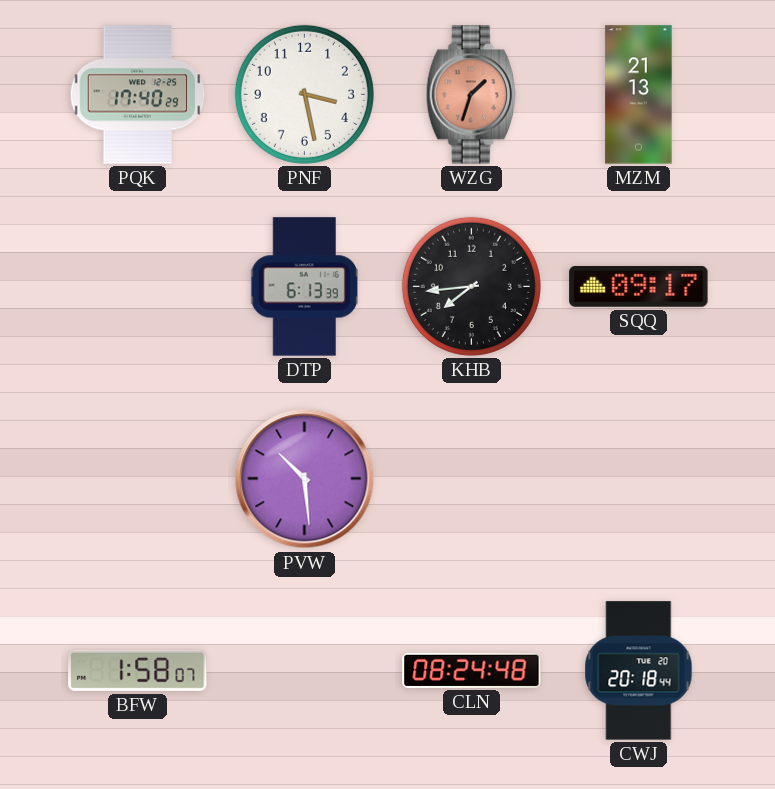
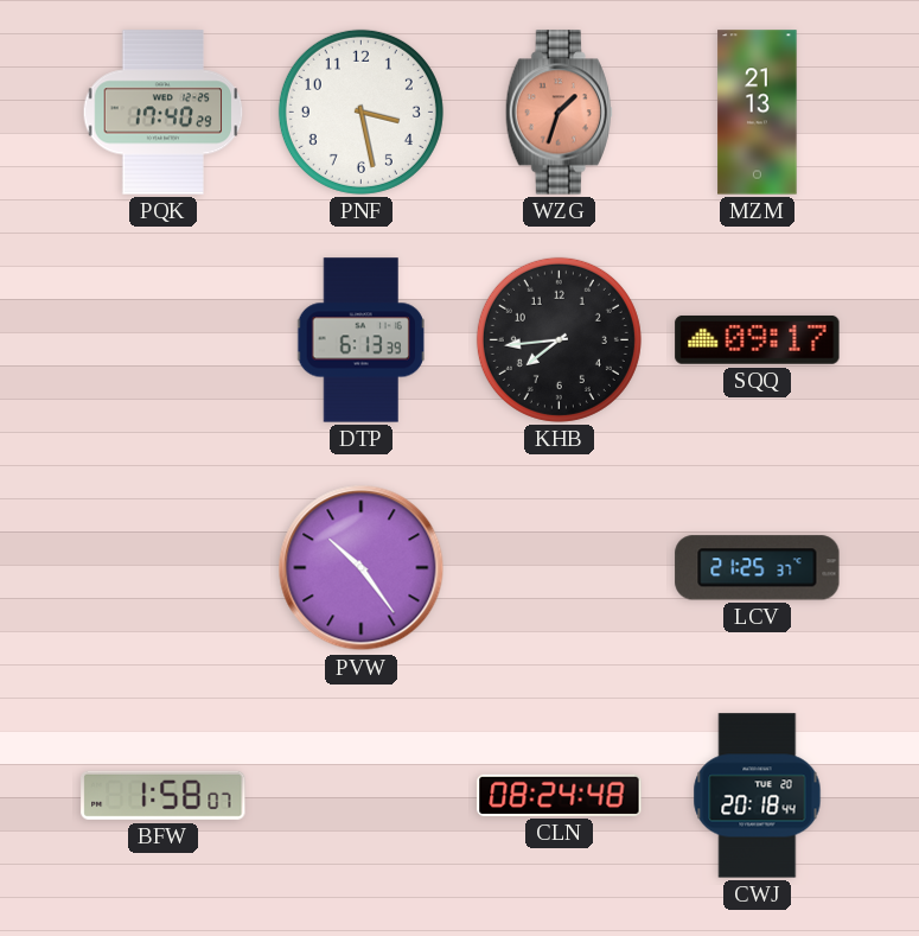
PVW: 10:29 -> 10:24
LCV: none -> 21:25
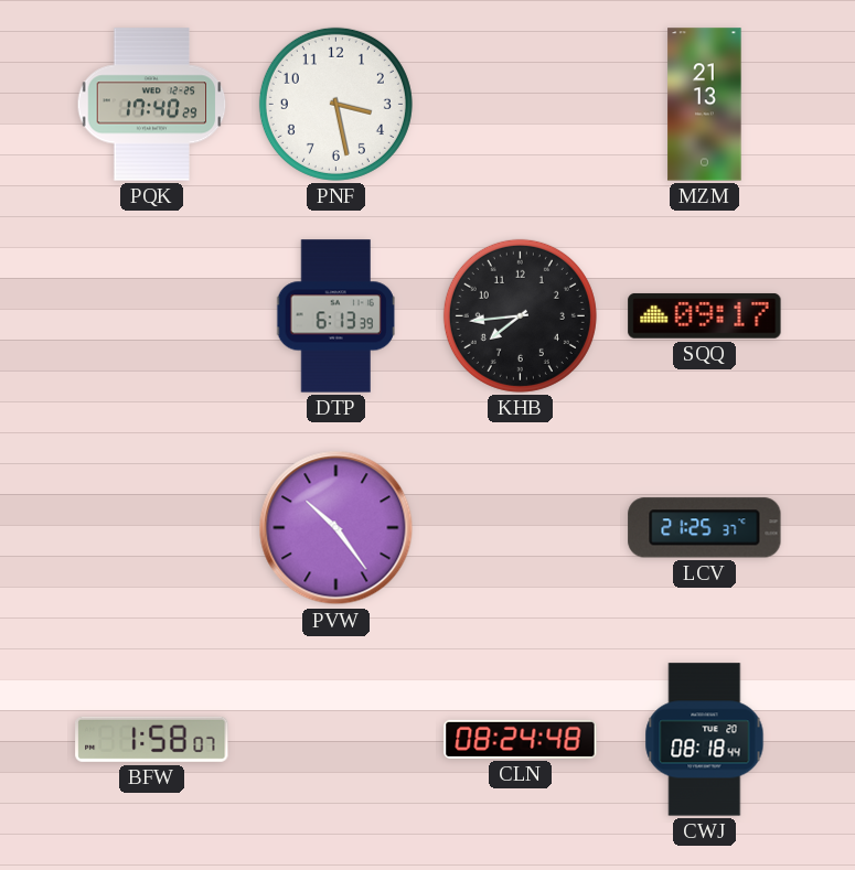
WZG: 1:33 -> none
CWJ: 20:18 -> 08:18
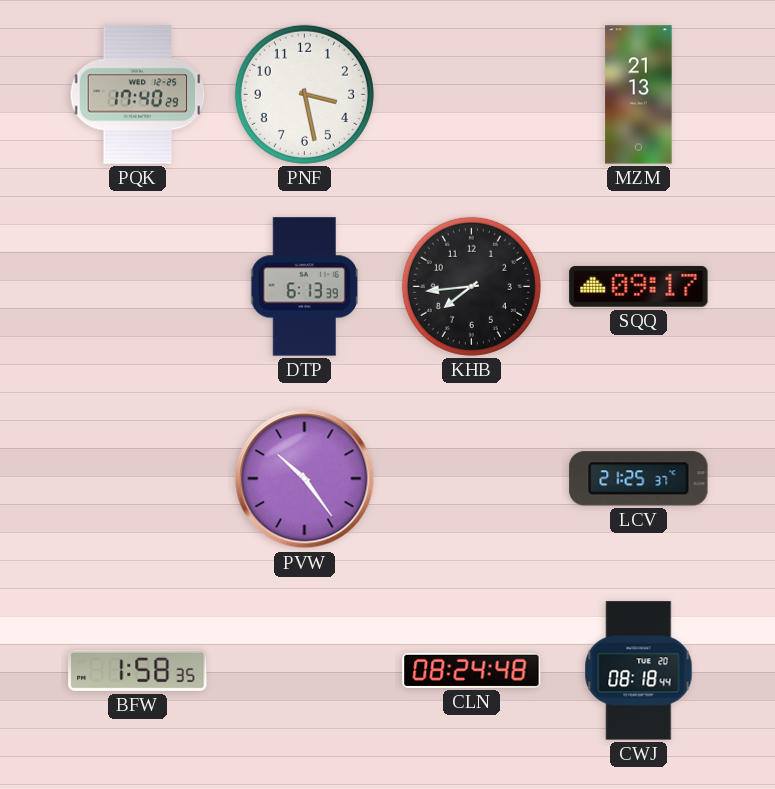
BFW: 1:58:07 -> 1:58:35
